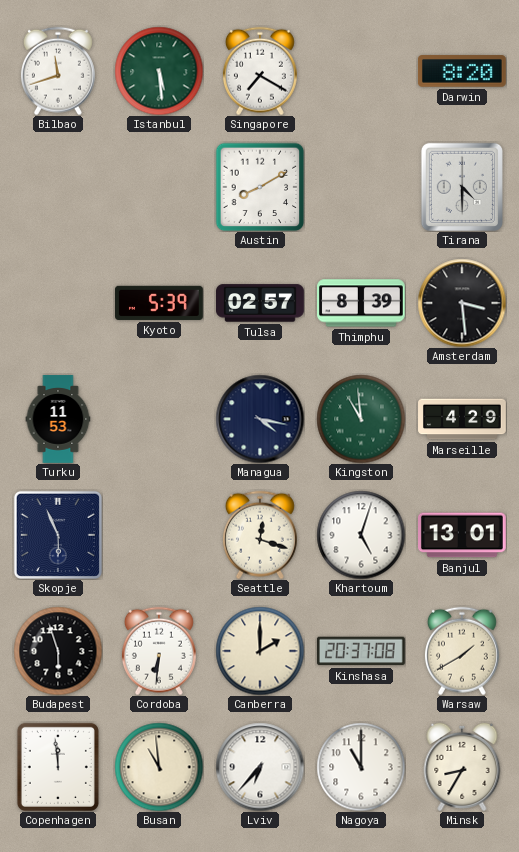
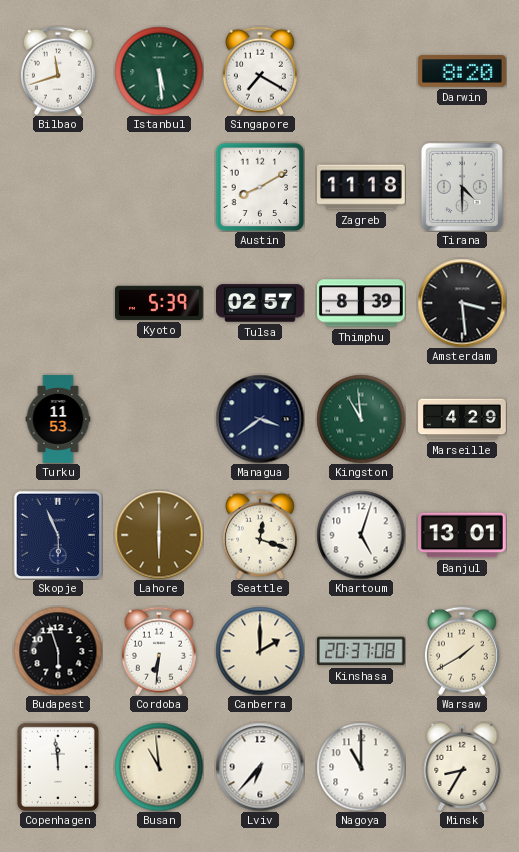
Zagreb: none -> 11:18
Managua: 4:17 -> 3:39
Lahore: none -> 6:00
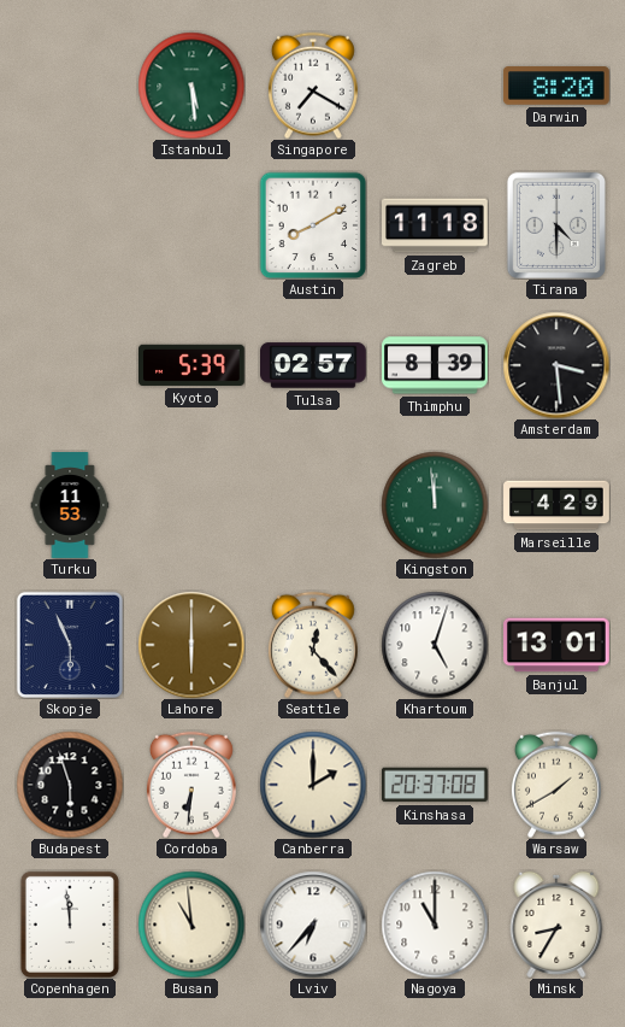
Bilbao: 11:42 -> none
Managua: 3:39 -> none
Kingston: 10:59 -> 11:59
Seattle: 12:18 -> 12:23
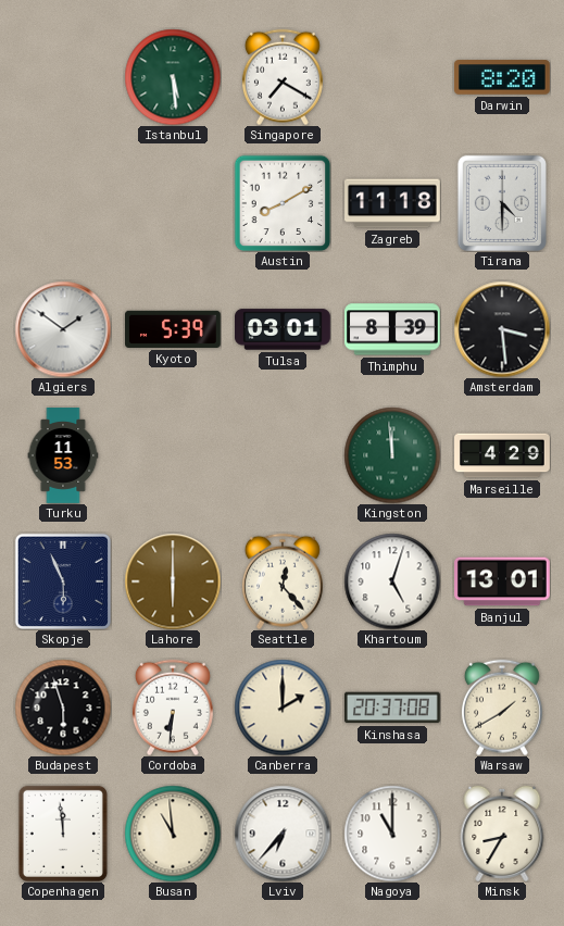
Algiers: none -> 1:51
Tulsa: 02:57 -> 03:01
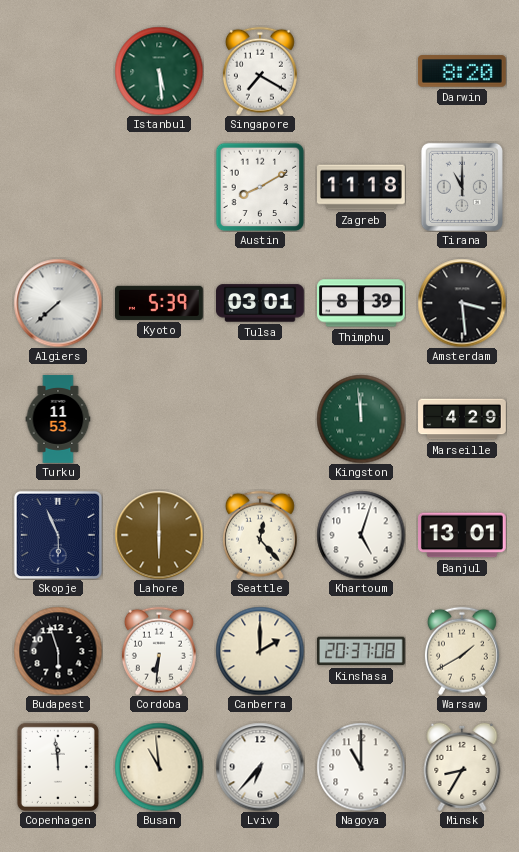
Tirana: 4:30 -> 11:00
Algiers: 1:51 -> 7:38
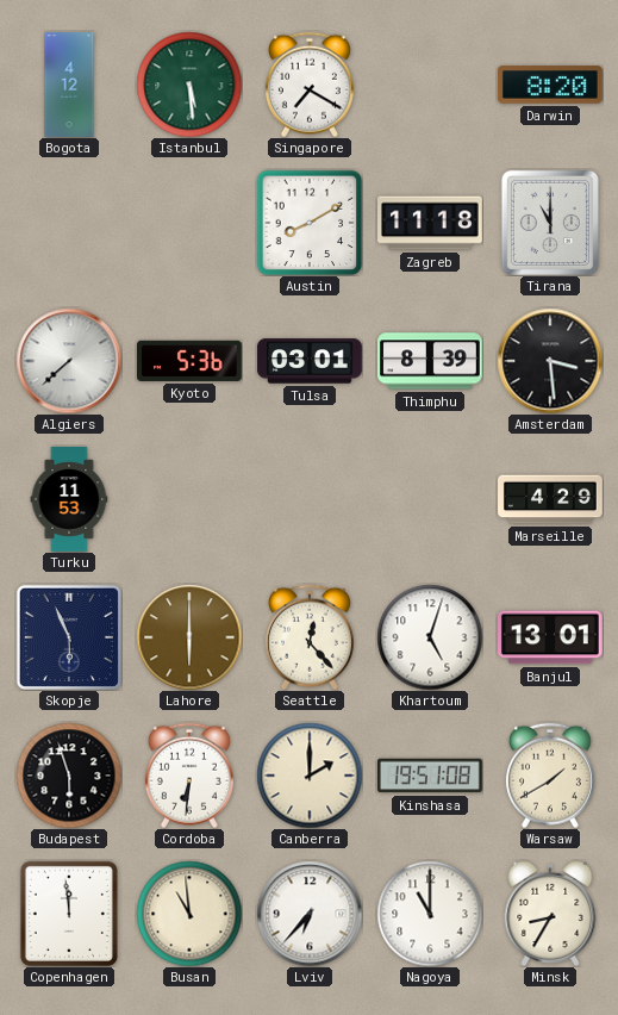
Bogota: none -> 4:12
Kyoto: 5:39 -> 5:36
Kingston: 11:59 -> none
Kinshasa: 20:37 -> 19:51
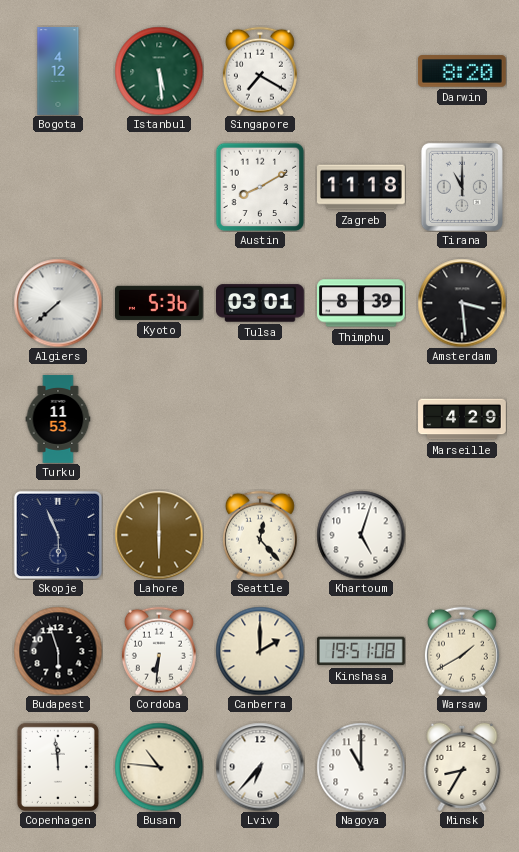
Banjul: 13:01 -> none
Busan: 10:59 -> 10:46
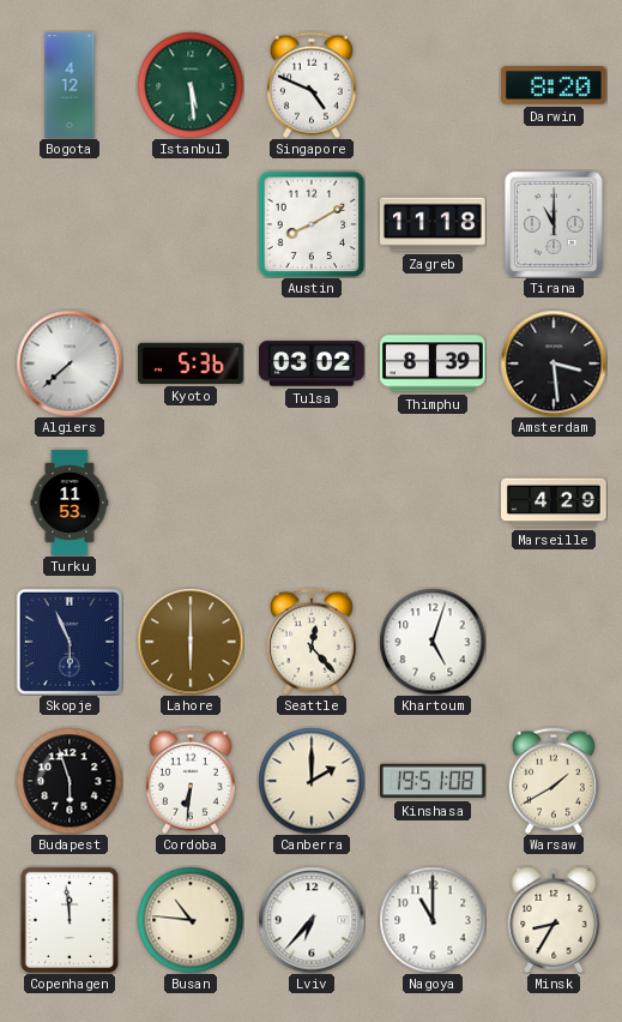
Singapore: 7:20 -> 4:49
Tulsa: 03:01 -> 03:02
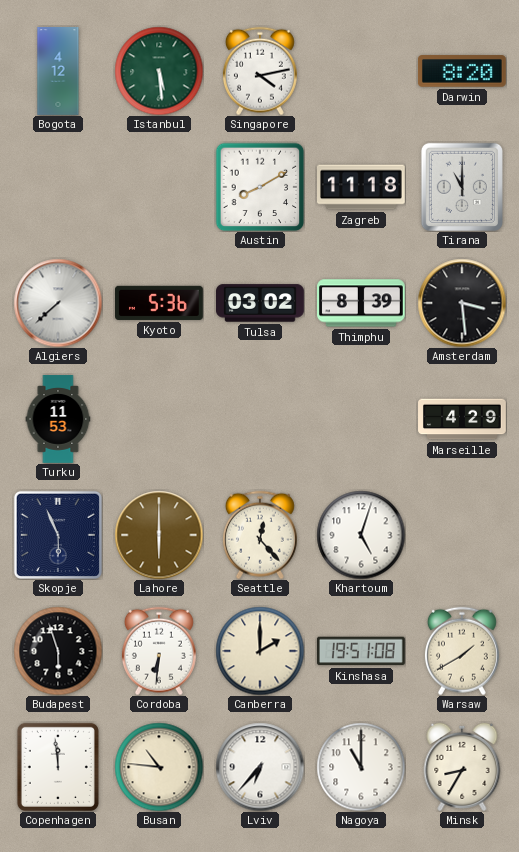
Singapore: 4:49 -> 4:13
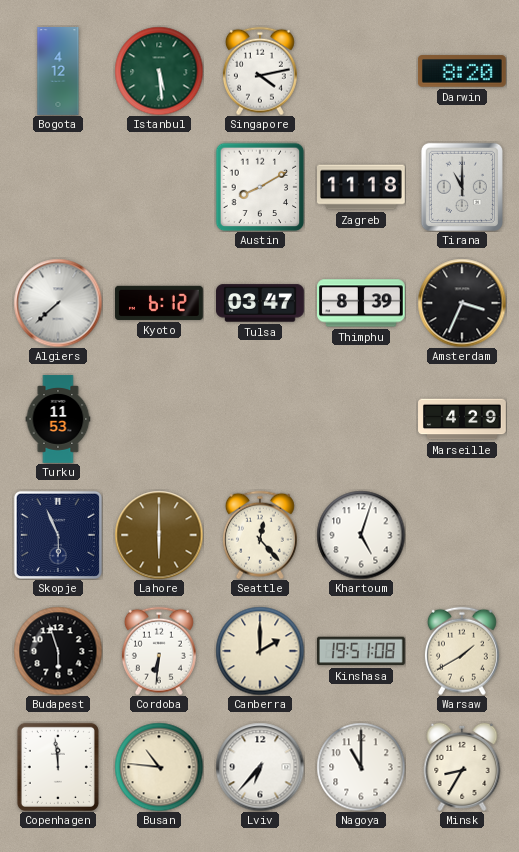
Kyoto: 5:36 -> 6:12
Tulsa: 03:02 -> 03:47
Amsterdam: 3:29 -> 3:34
